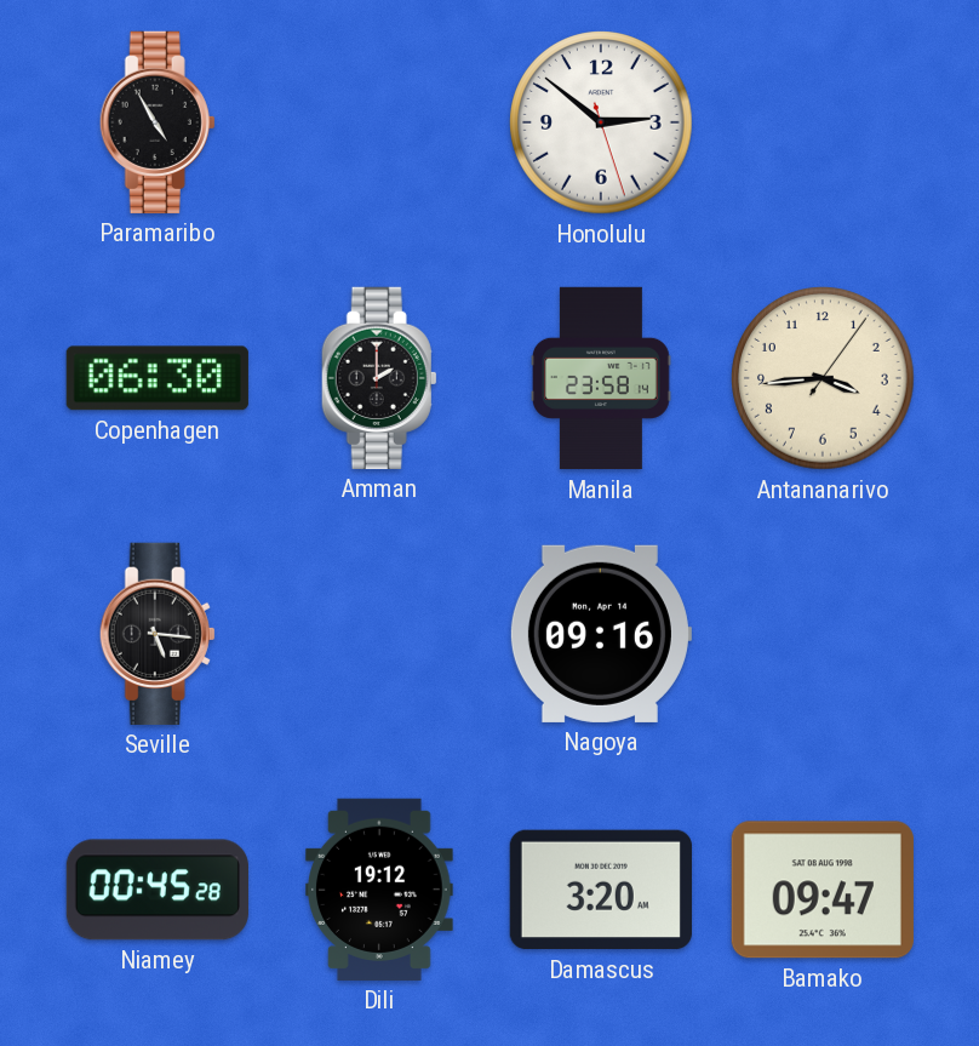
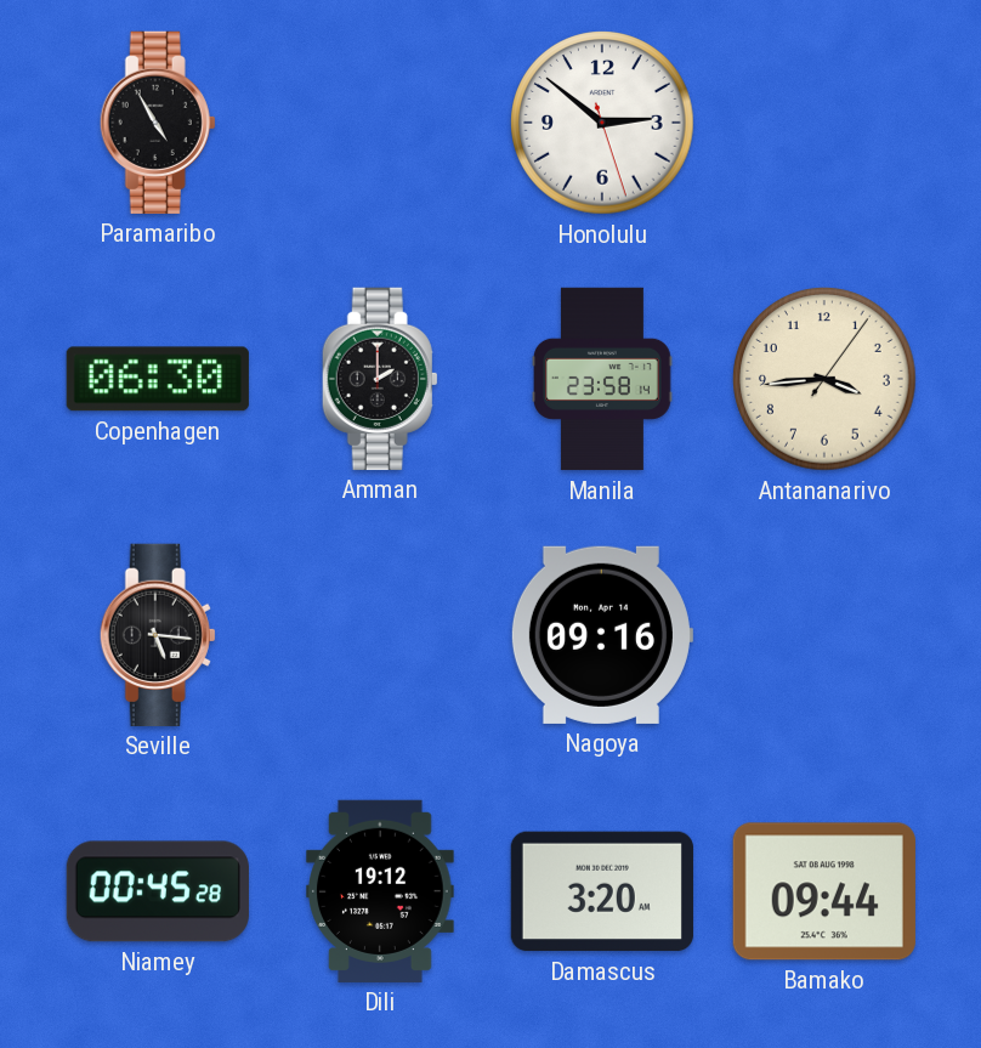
Bamako: 09:47 -> 09:44
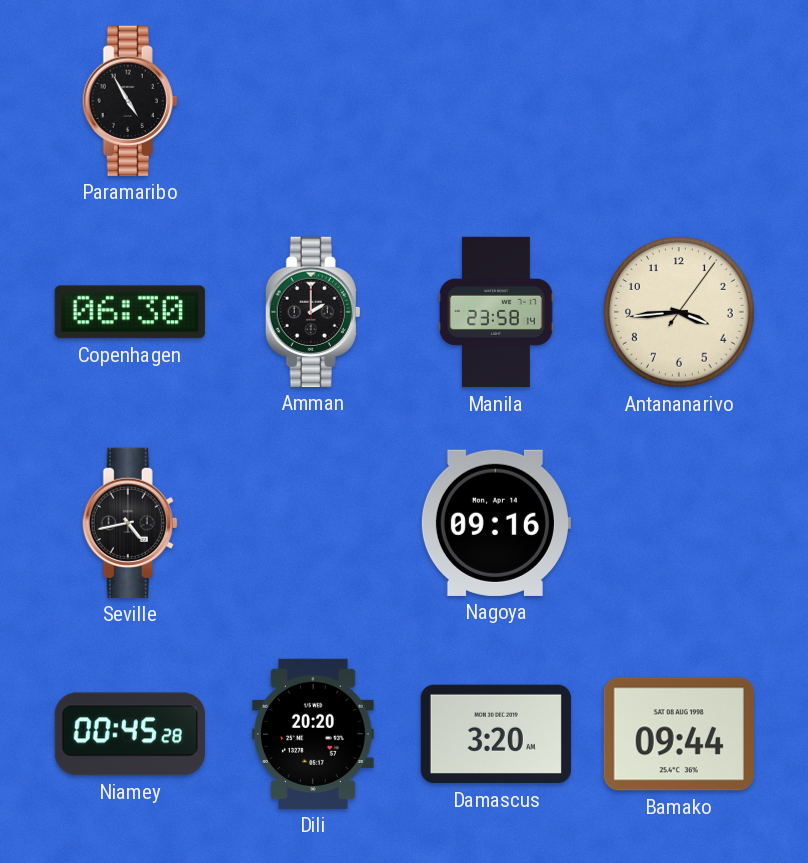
Honolulu: 2:51 -> none
Seville: 5:16 -> 4:43
Dili: 19:12 -> 20:20
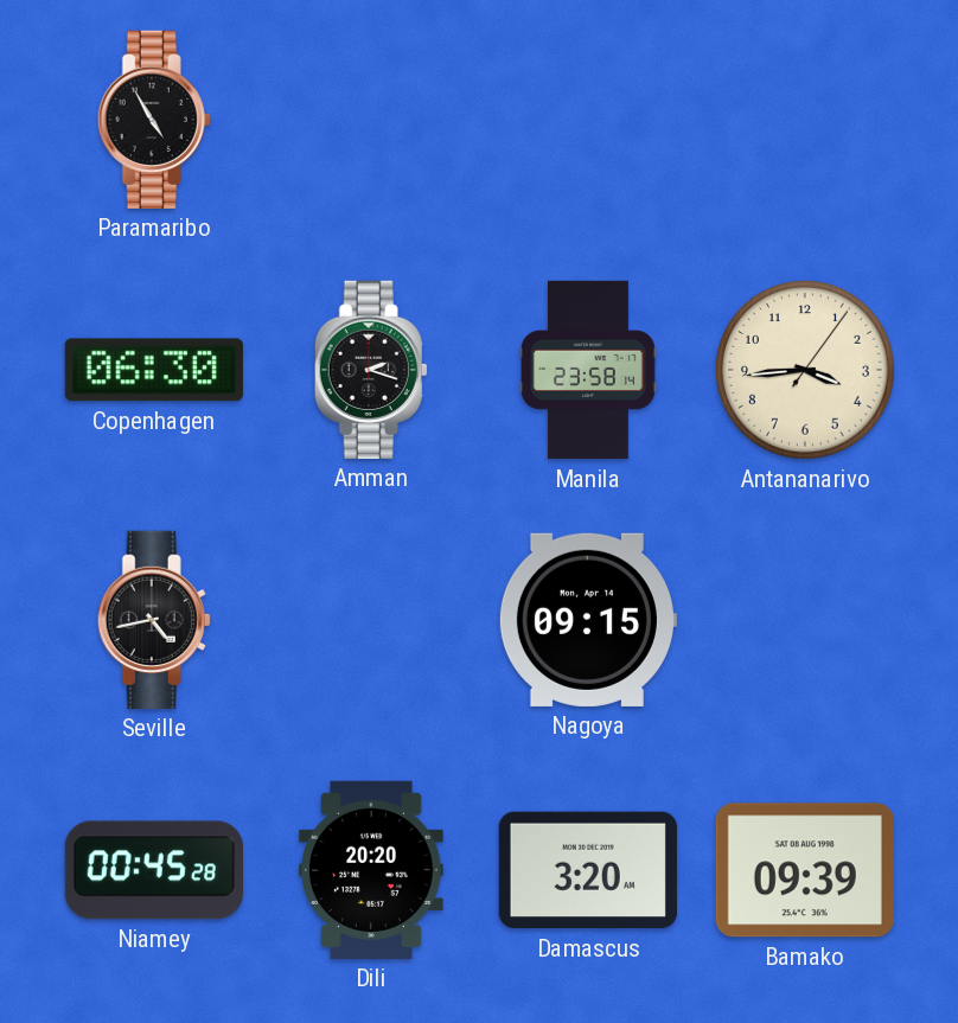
Amman: 2:00 -> 2:18
Nagoya: 09:16 -> 09:15
Bamako: 09:44 -> 09:39
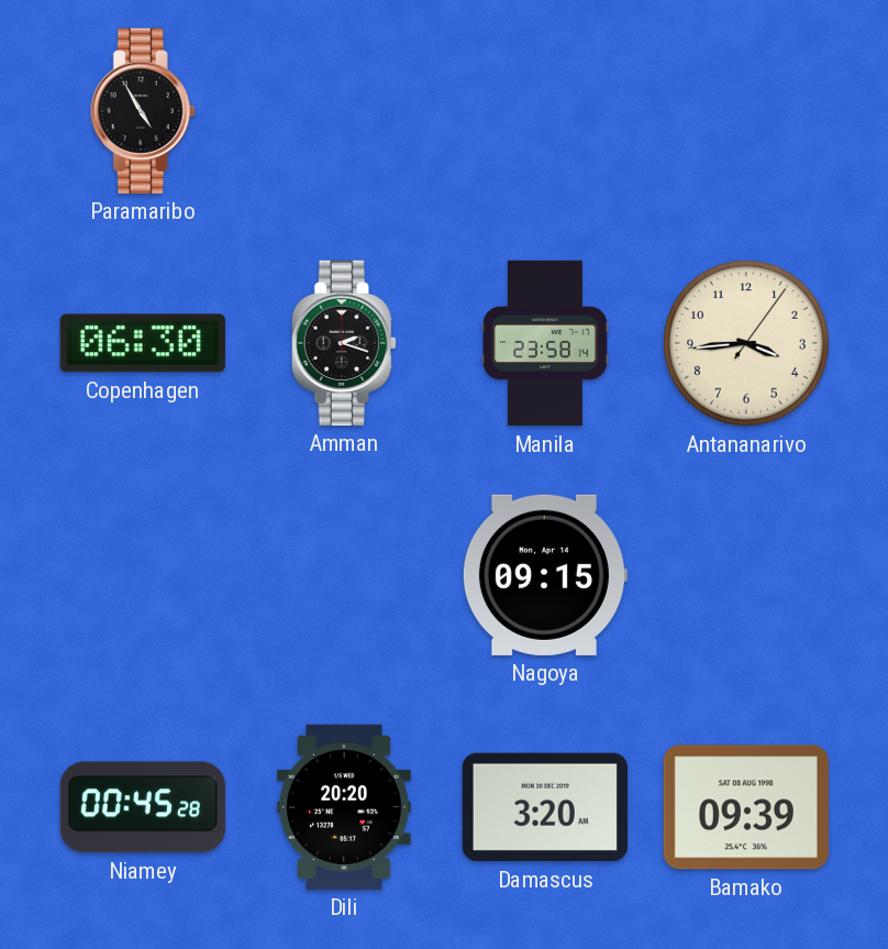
Seville: 4:43 -> none
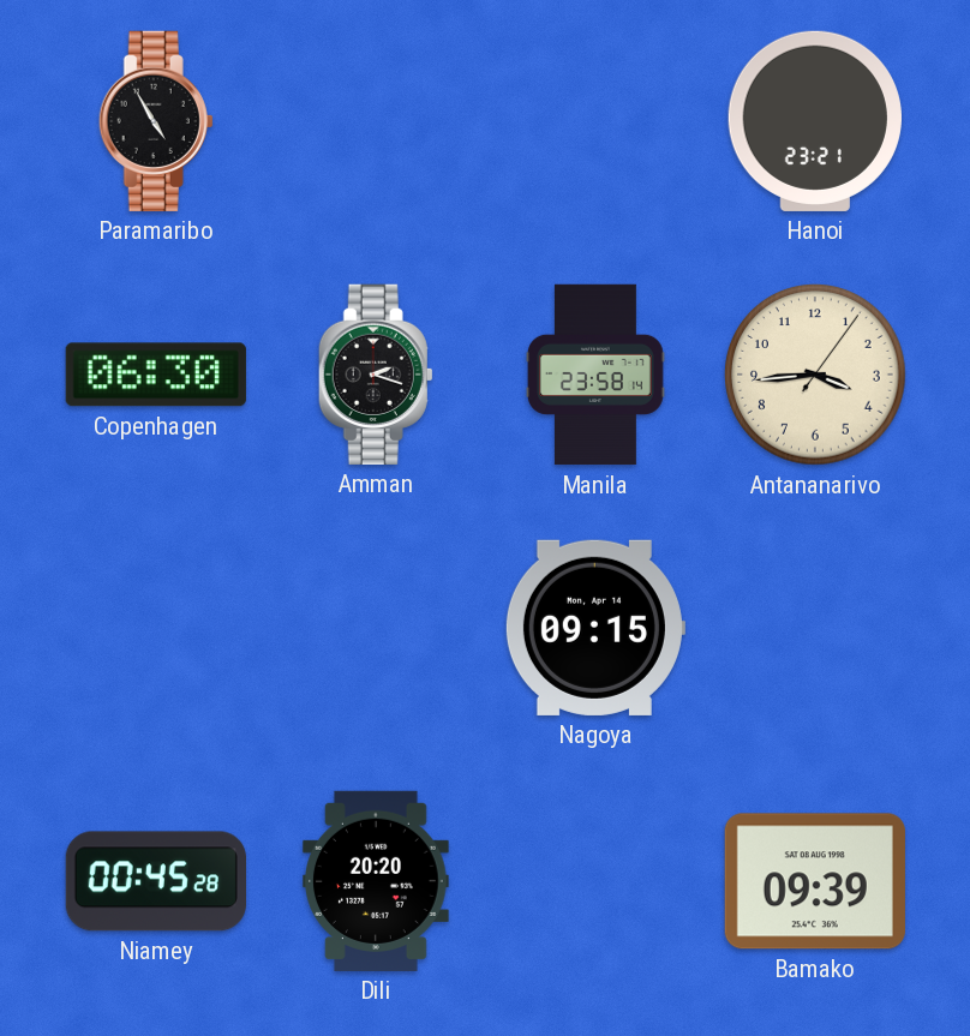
Hanoi: none -> 23:21
Damascus: 3:20 -> none
